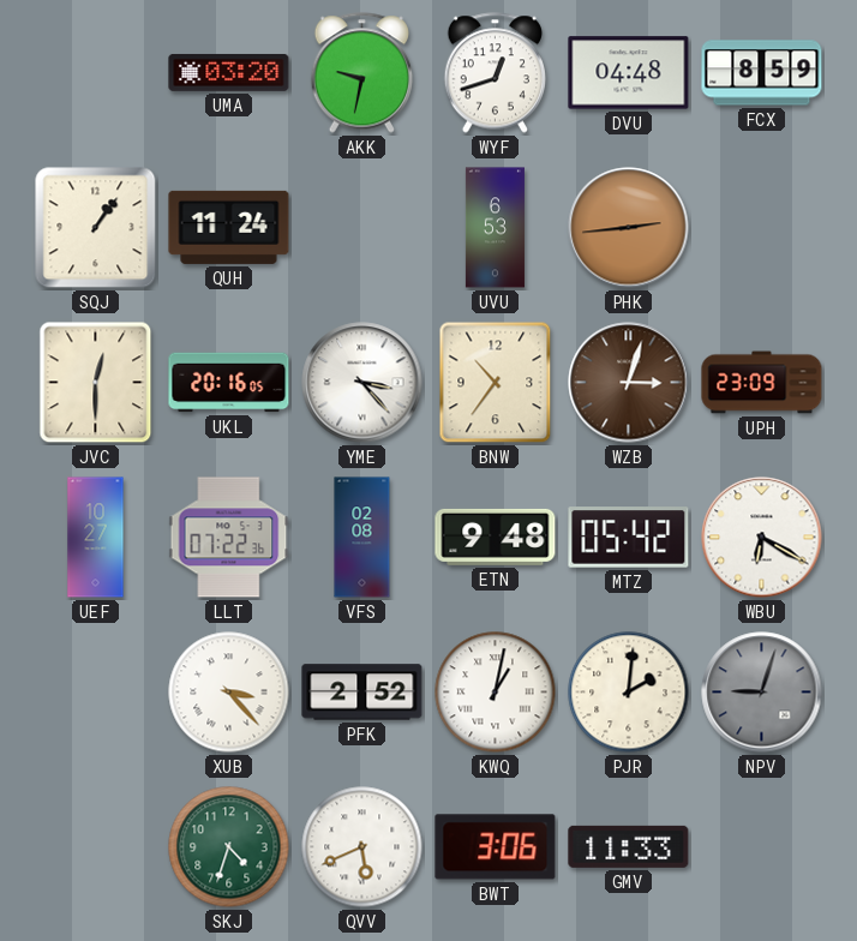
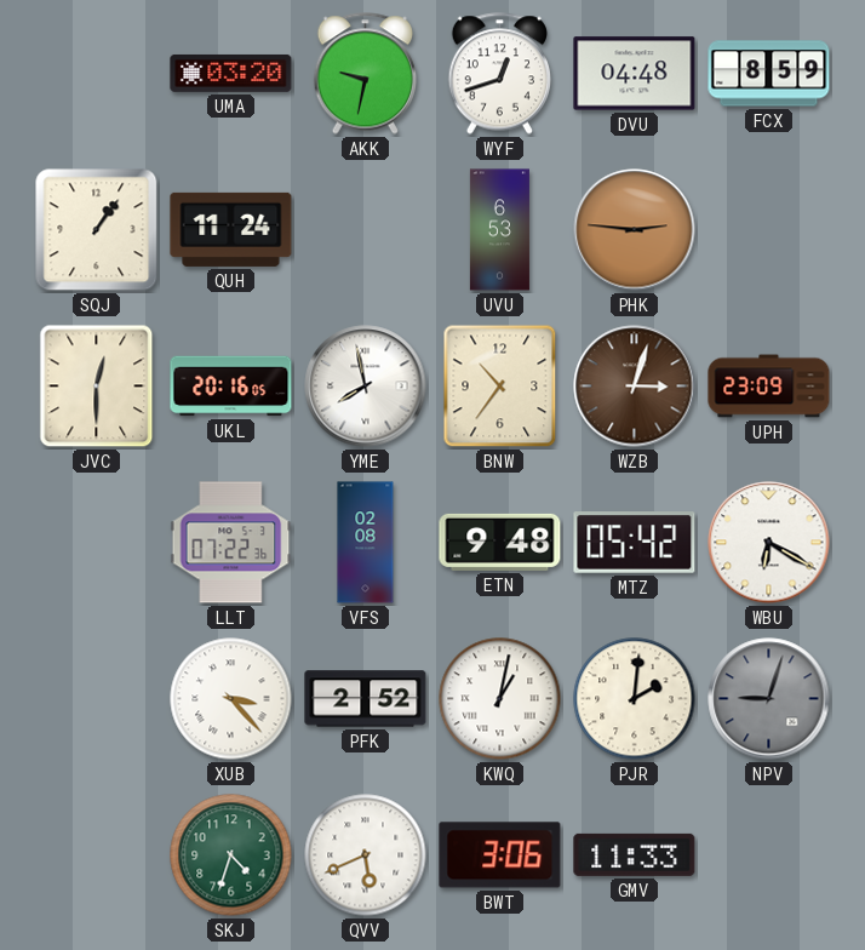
PHK: 2:44 -> 2:46
YME: 3:23 -> 7:58
UEF: 10:27 -> none
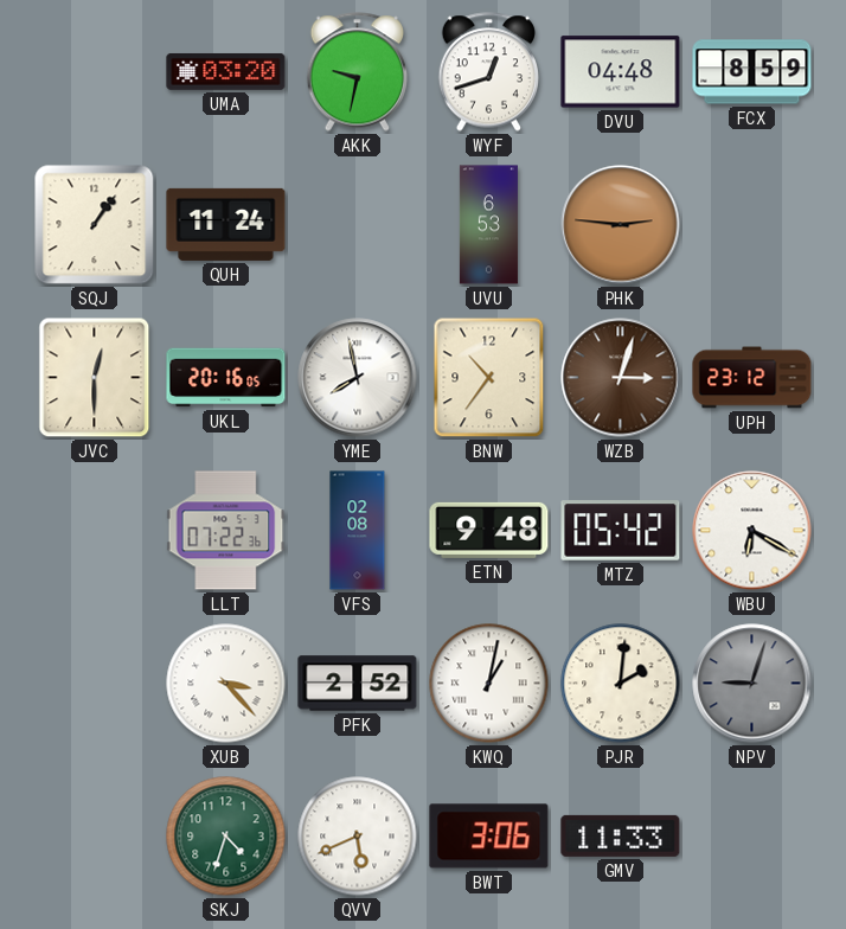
UPH: 23:09 -> 23:12
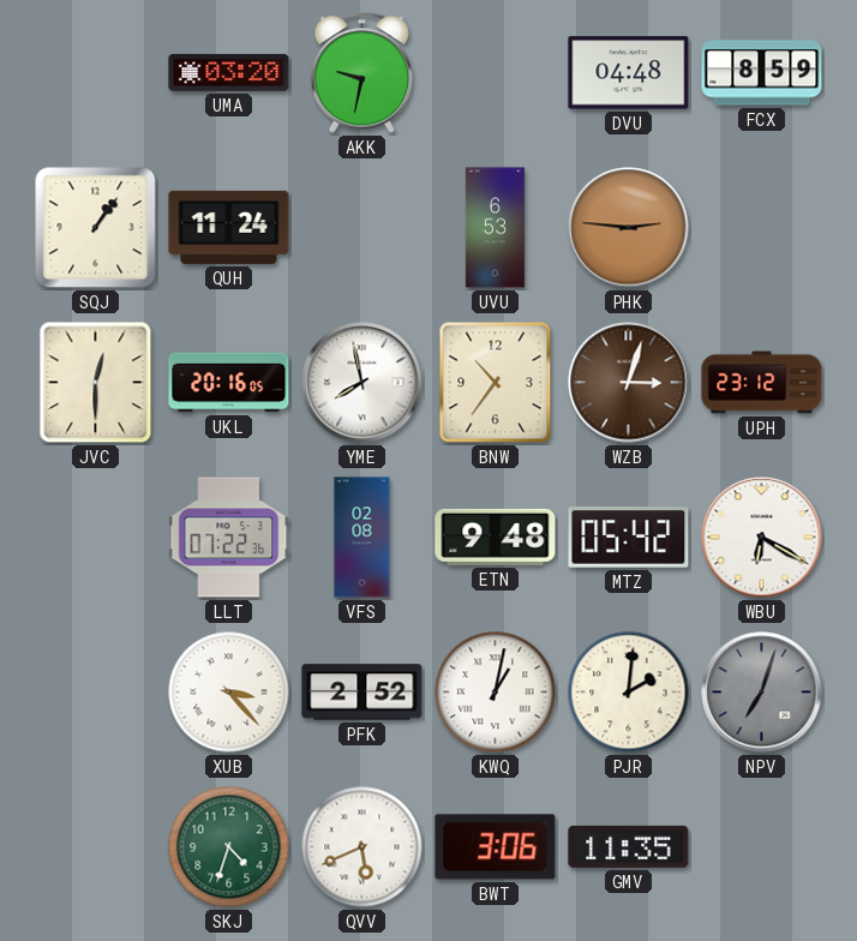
WYF: 12:42 -> none
NPV: 9:03 -> 7:03
GMV: 11:33 -> 11:35
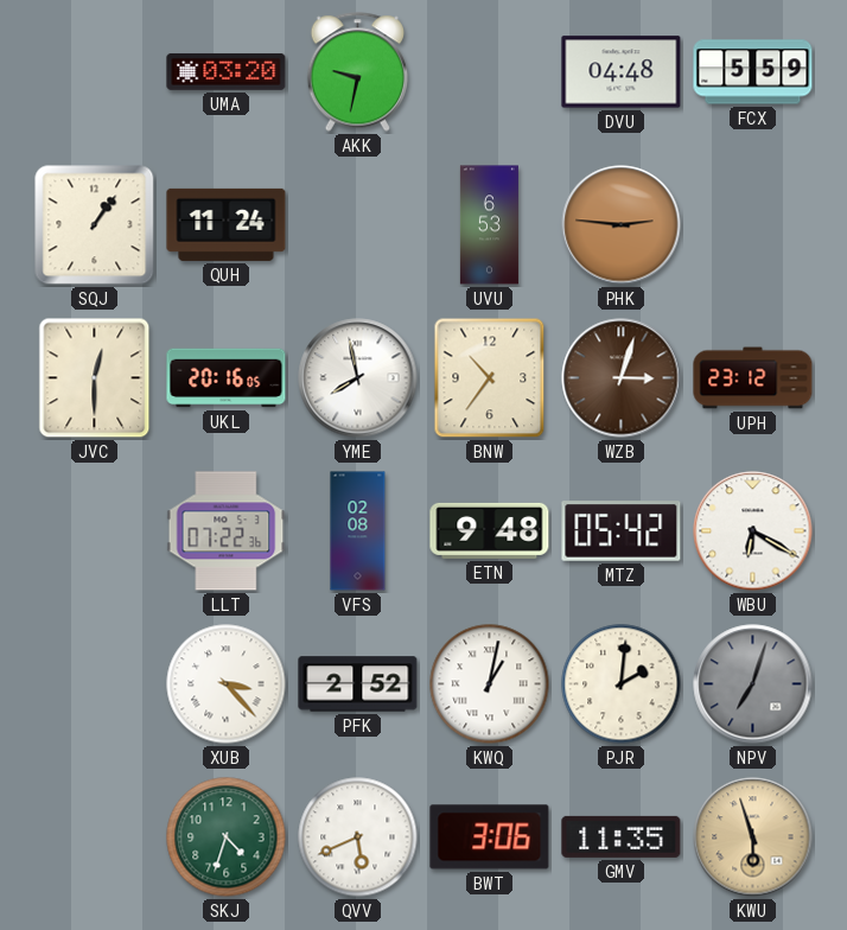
FCX: 8:59 -> 5:59
KWU: none -> 5:57
